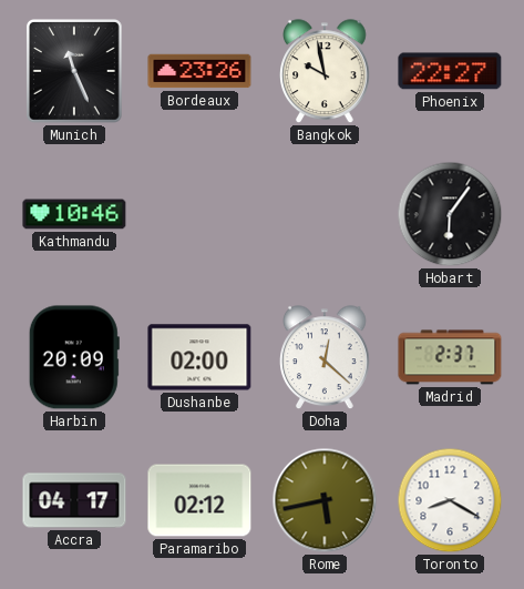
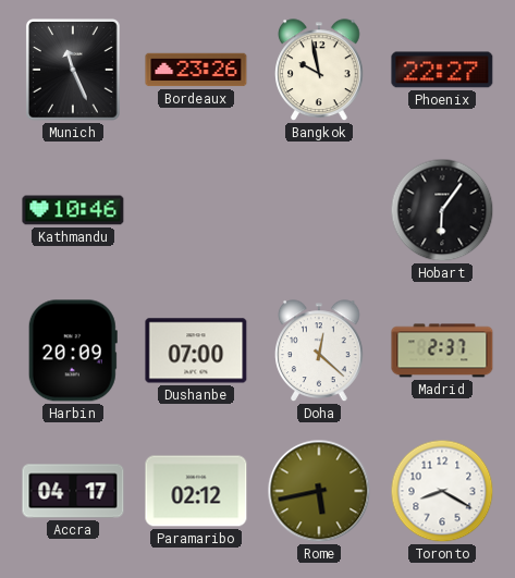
Dushanbe: 02:00 -> 07:00
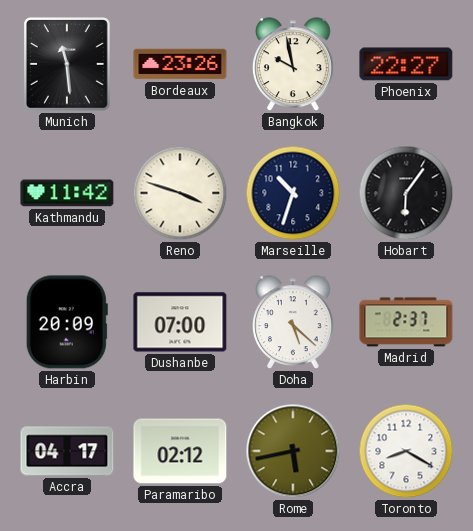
Munich: 11:26 -> 11:29
Kathmandu: 10:46 -> 11:42
Reno: none -> 3:48
Marseille: none -> 10:33
Doha: 12:22 -> 5:22
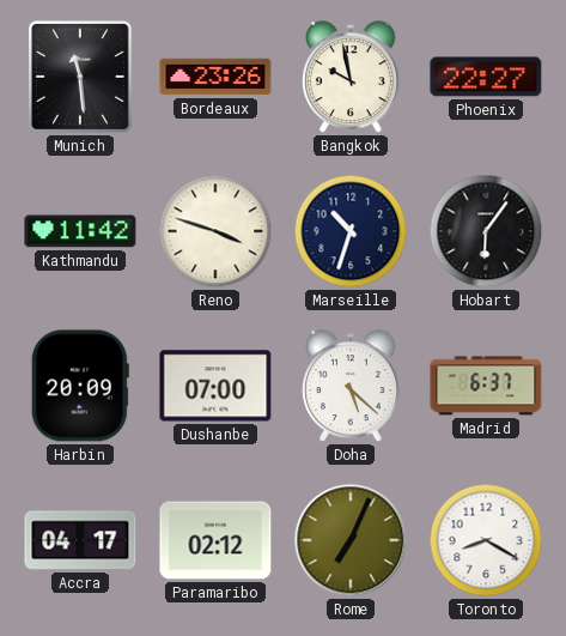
Madrid: 2:37 -> 6:37
Rome: 5:43 -> 7:04
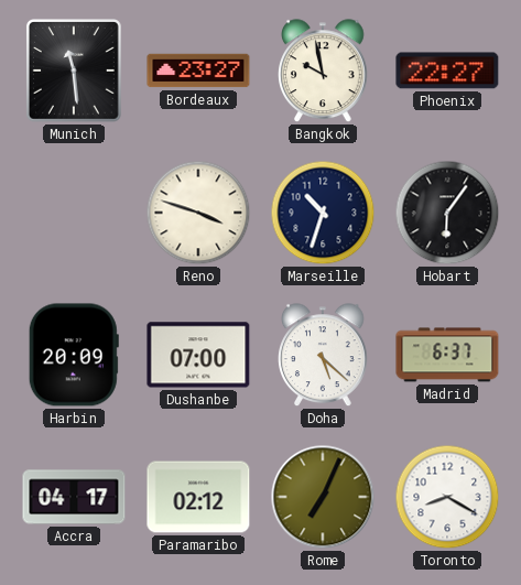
Bordeaux: 23:26 -> 23:27
Kathmandu: 11:42 -> none
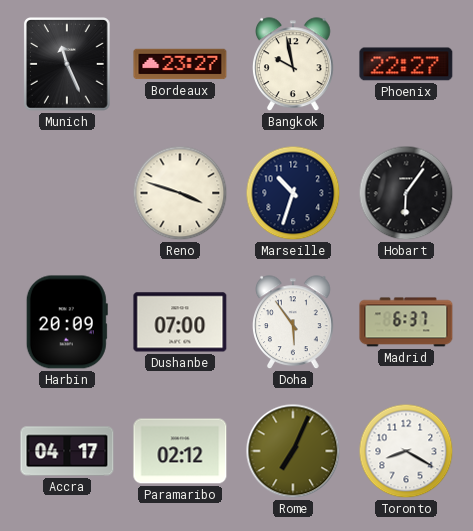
Munich: 11:29 -> 11:26
Doha: 5:22 -> 5:54
